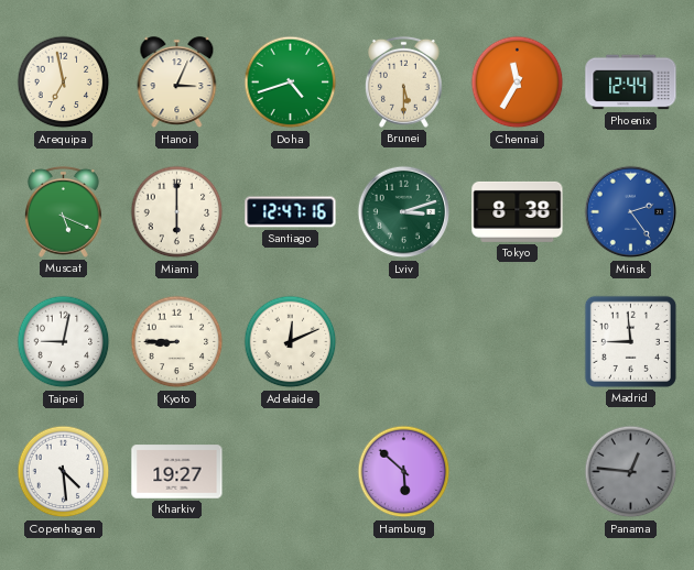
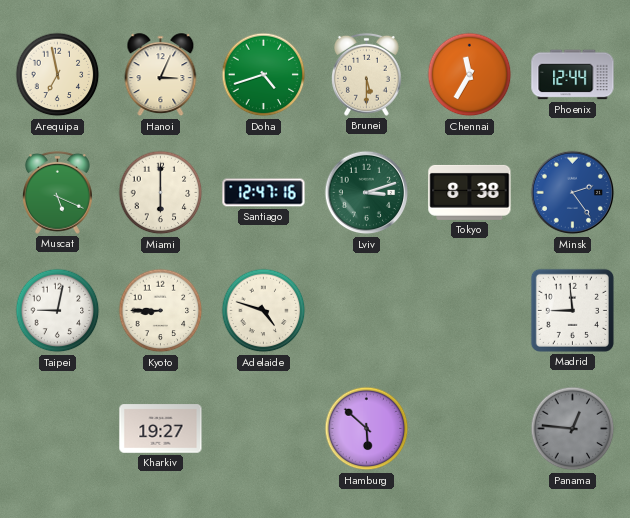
Adelaide: 12:11 -> 4:48
Copenhagen: 4:29 -> none
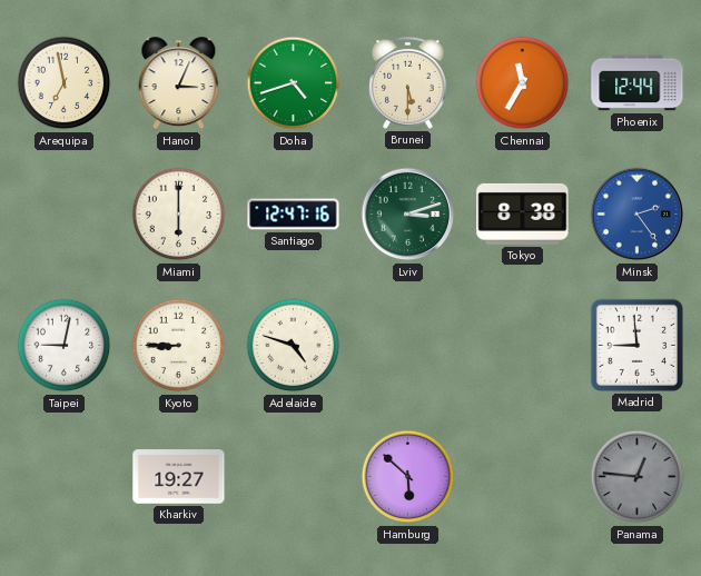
Muscat: 5:19 -> none
